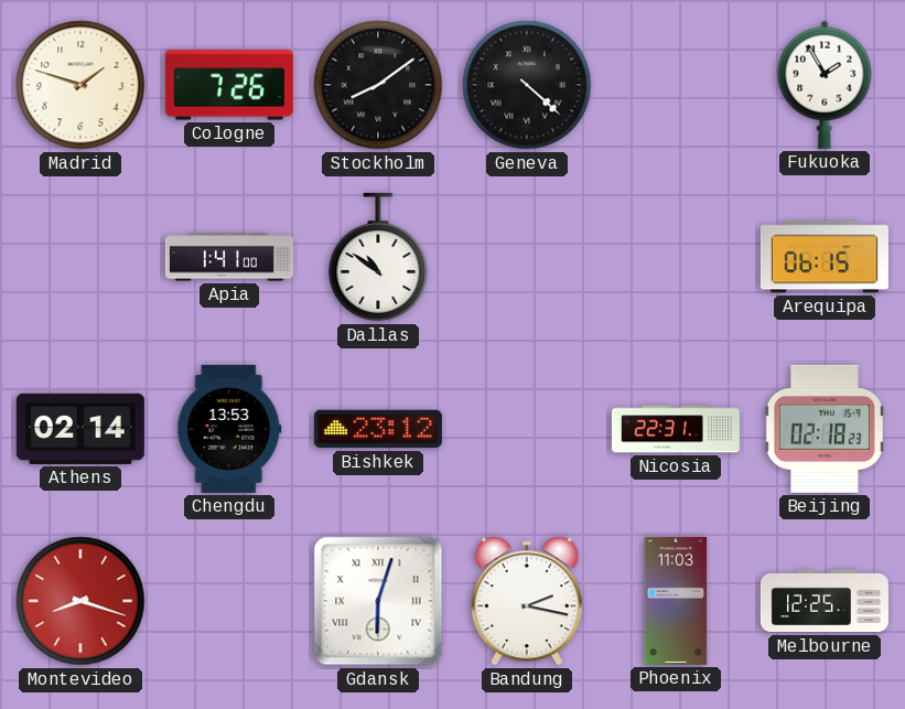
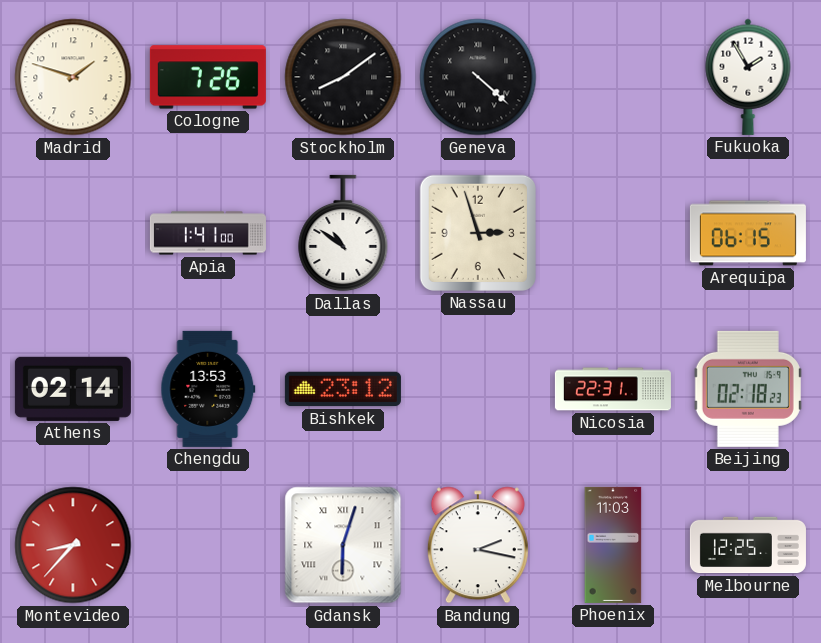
Nassau: none -> 2:57
Montevideo: 8:18 -> 8:37
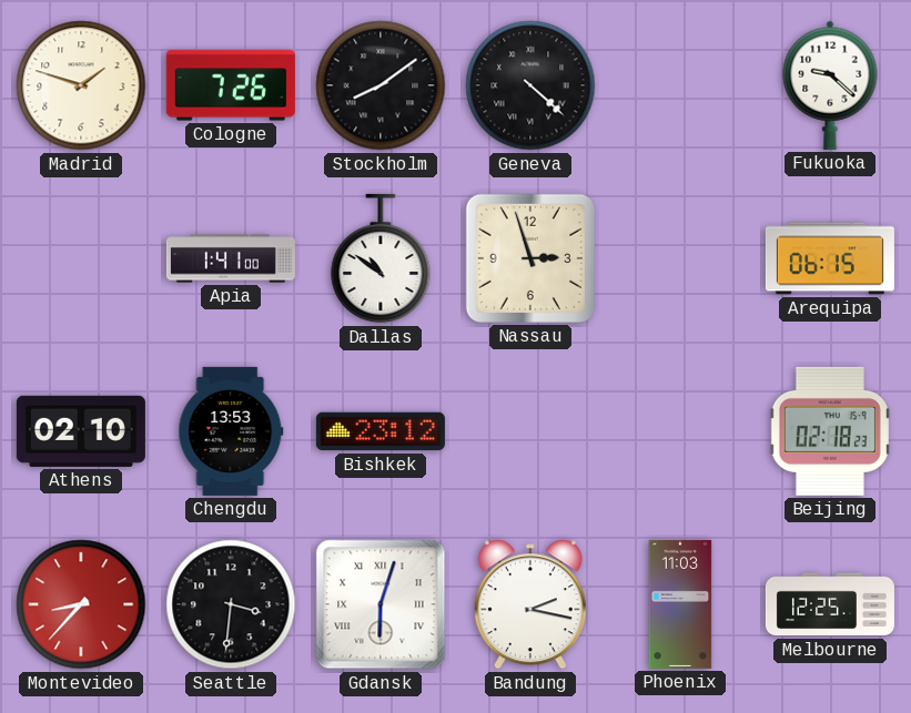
Fukuoka: 1:55 -> 9:22
Athens: 02:14 -> 02:10
Nicosia: 22:31 -> none
Seattle: none -> 3:31
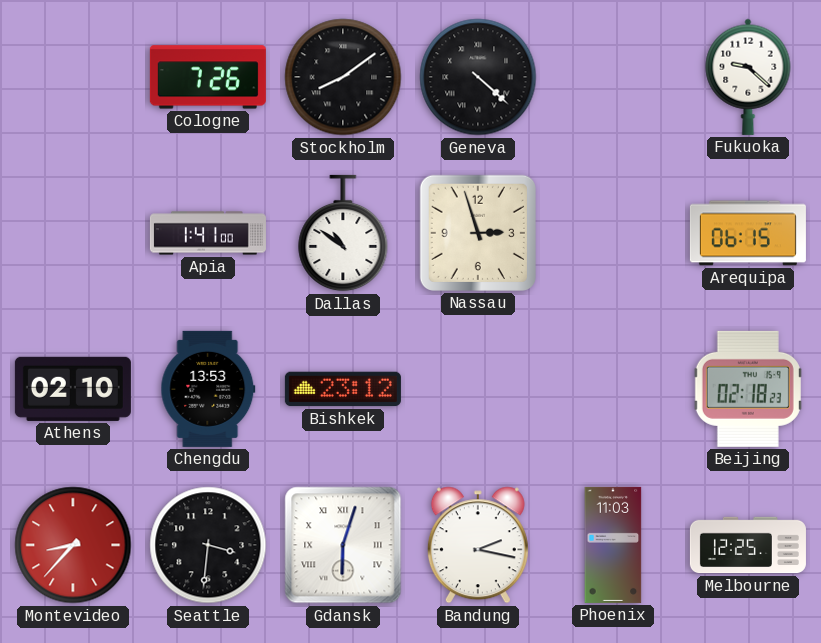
Madrid: 1:48 -> none
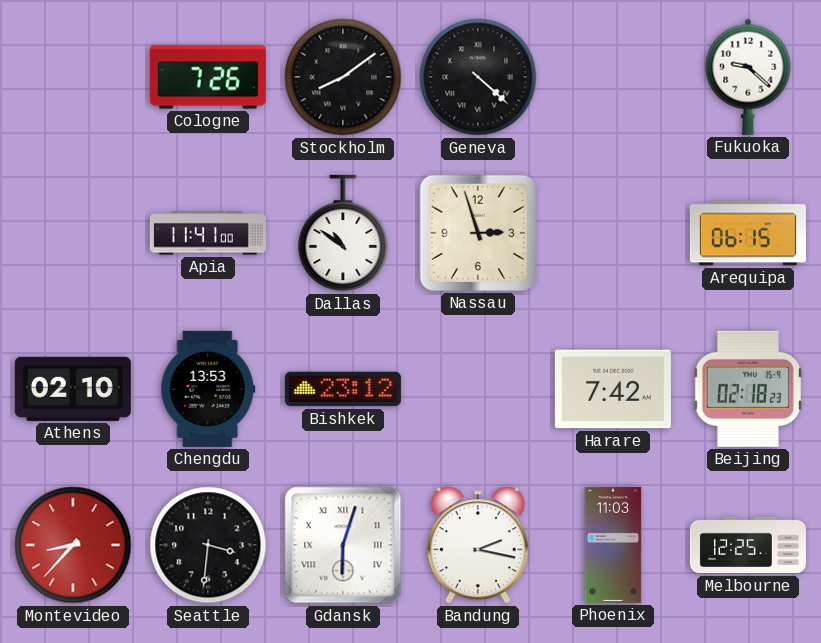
Apia: 1:41 -> 11:41
Harare: none -> 7:42
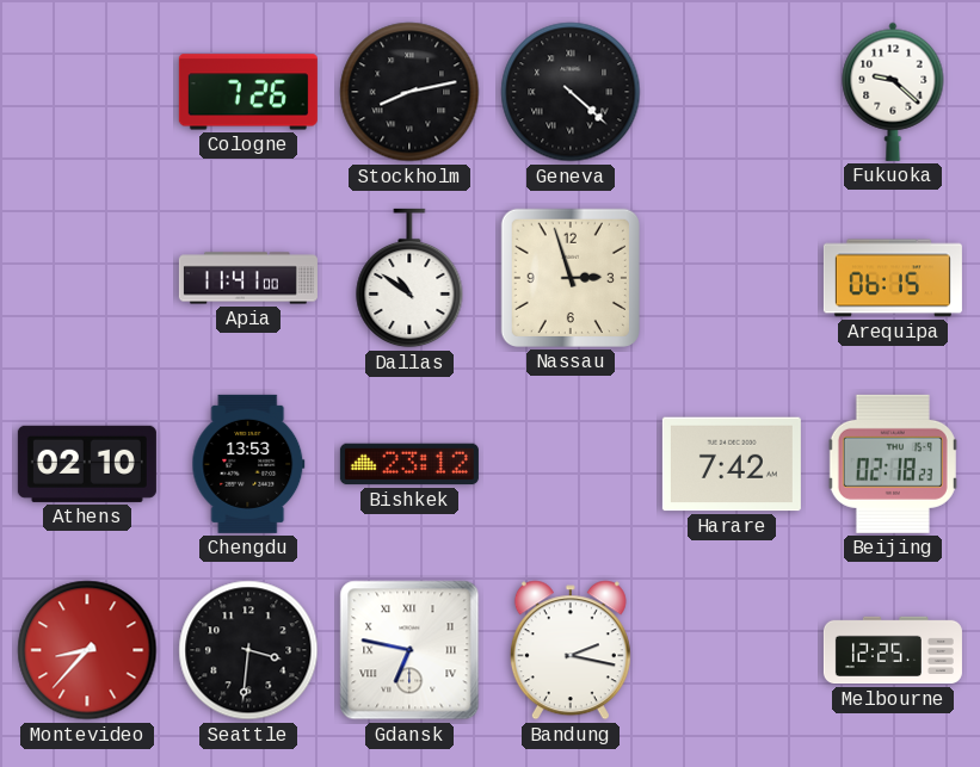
Stockholm: 8:09 -> 8:13
Gdansk: 6:03 -> 6:47
Phoenix: 11:03 -> none
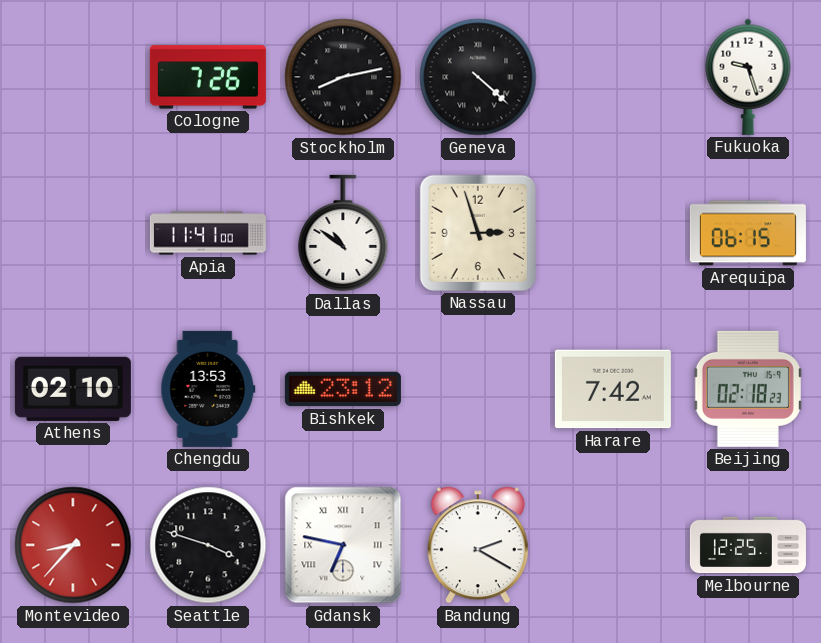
Fukuoka: 9:22 -> 9:27
Seattle: 3:31 -> 3:48
Bandung: 2:17 -> 2:20
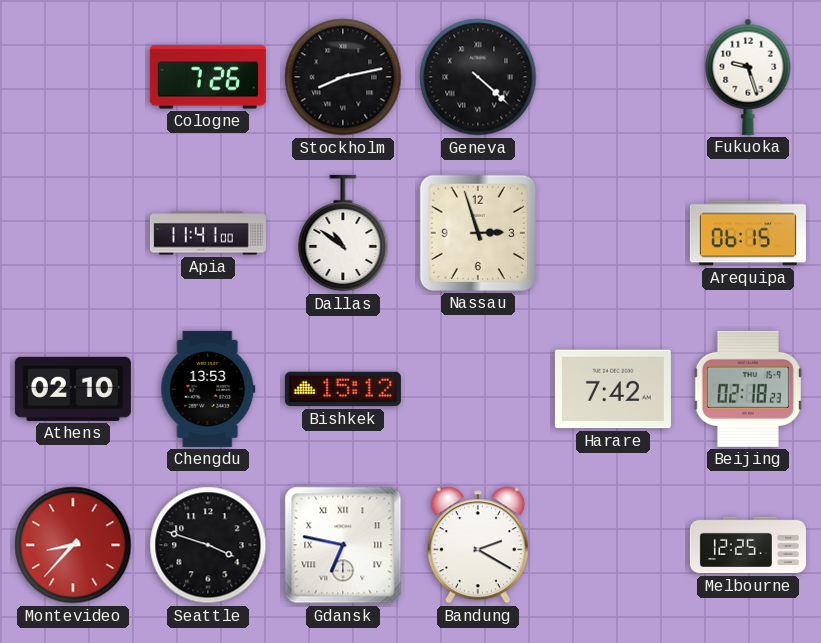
Bishkek: 23:12 -> 15:12
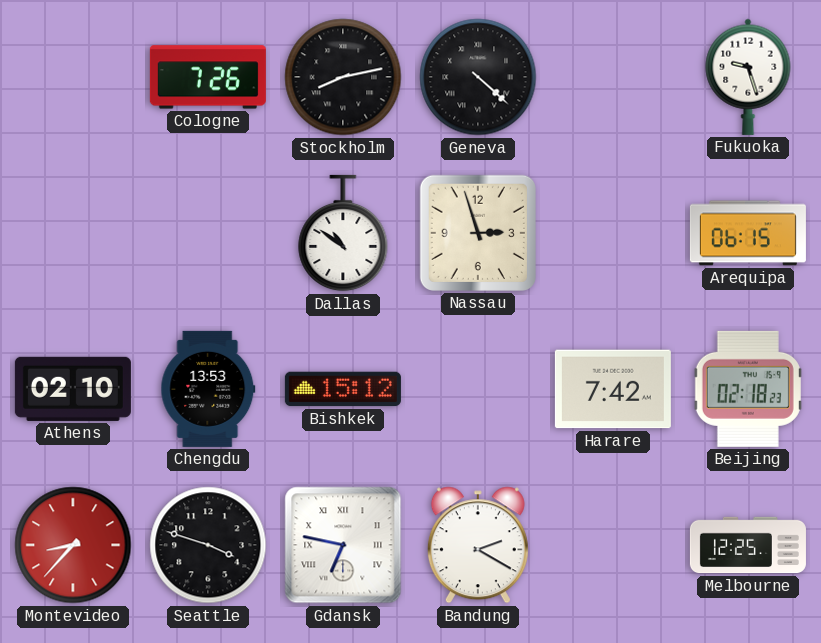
Apia: 11:41 -> none
